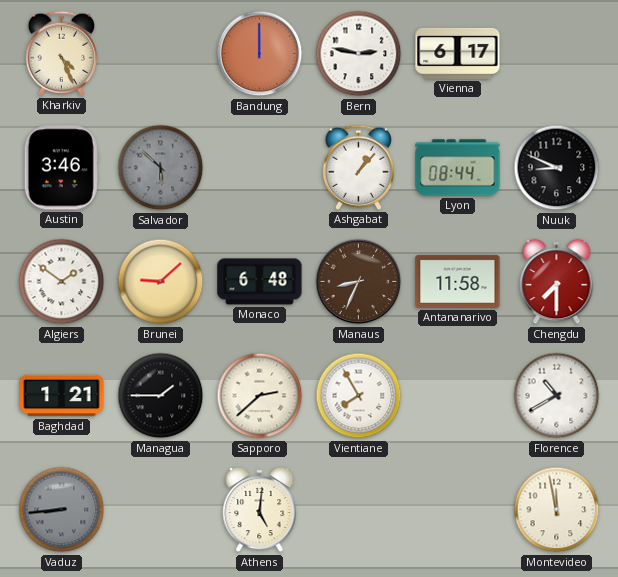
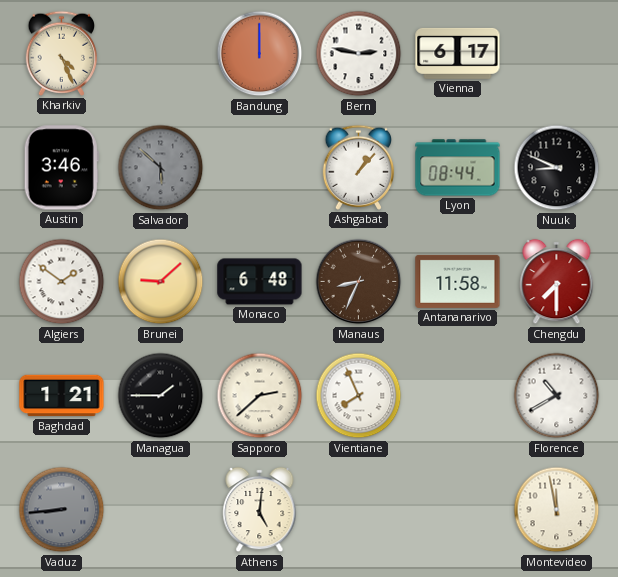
Vientiane: 7:55 -> 7:56
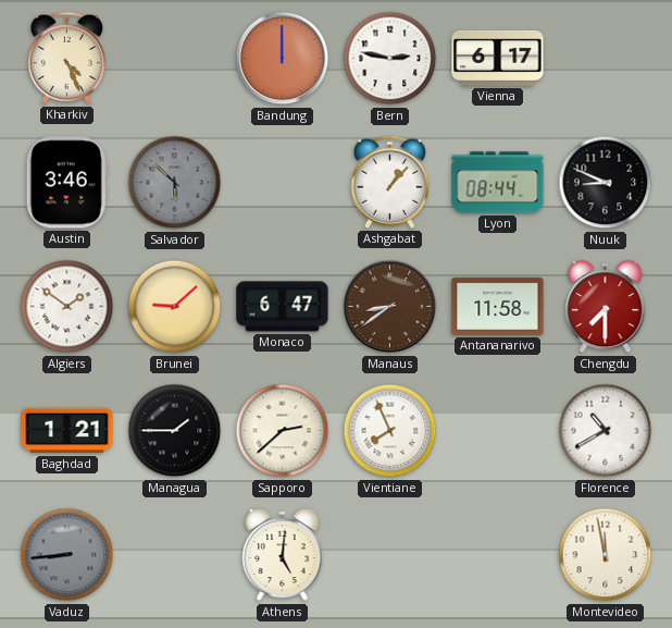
Monaco: 6:48 -> 6:47
Manaus: 8:34 -> 8:39
